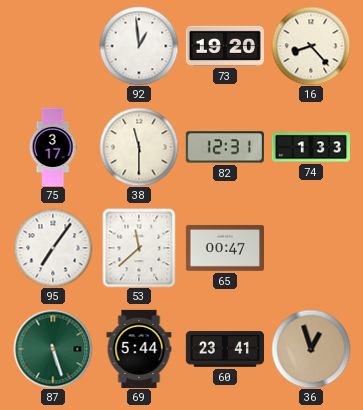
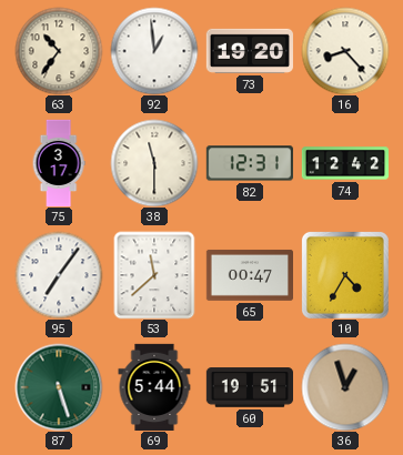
63: none -> 10:36
74: 1:33 -> 12:42
10: none -> 4:35
60: 23:41 -> 19:51
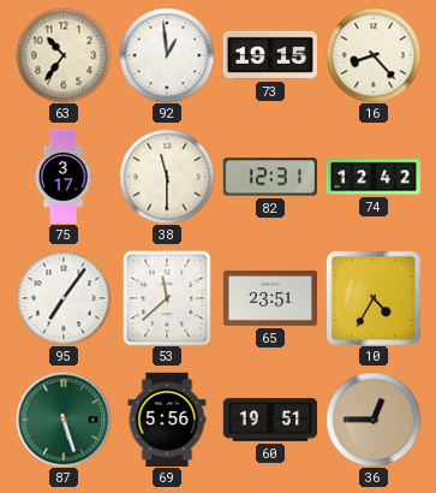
73: 19:20 -> 19:15
65: 00:47 -> 23:51
69: 5:44 -> 5:56
36: 12:57 -> 12:45
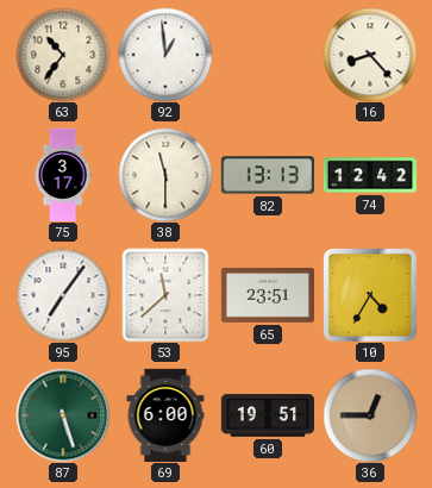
73: 19:15 -> none
82: 12:31 -> 13:13
69: 5:56 -> 6:00
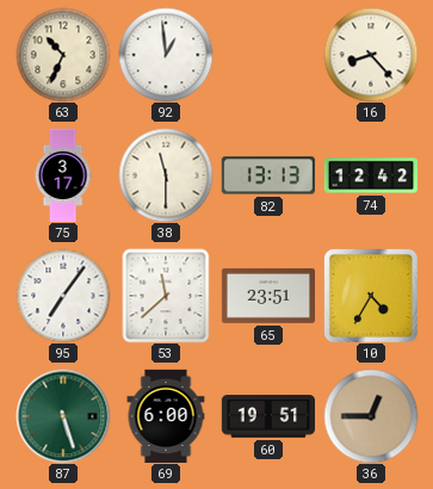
63: 10:36 -> 10:34
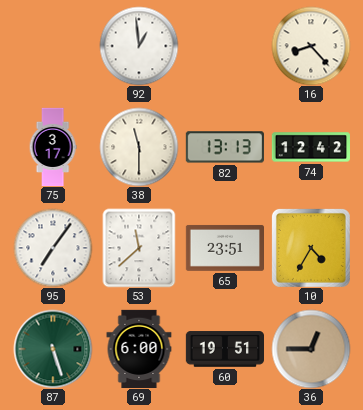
63: 10:34 -> none
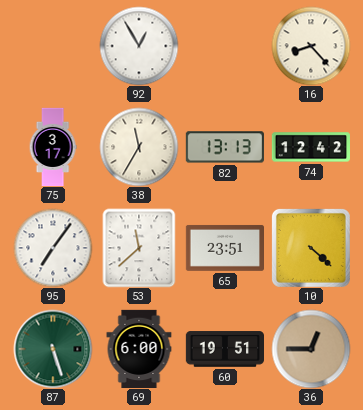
92: 12:59 -> 12:55
38: 11:30 -> 11:35
10: 4:35 -> 4:22
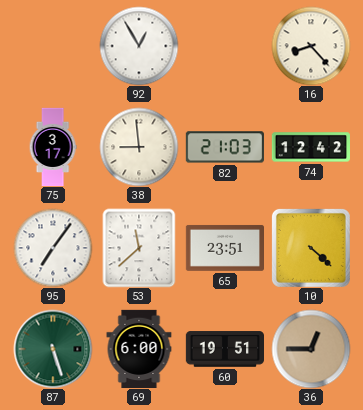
38: 11:35 -> 8:59
82: 13:13 -> 21:03
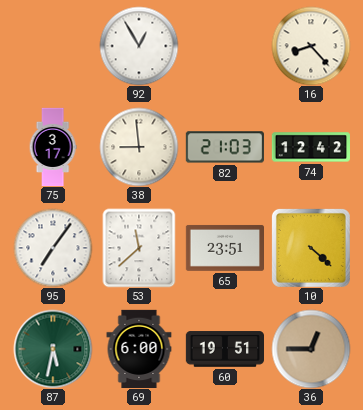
87: 5:27 -> 5:32
